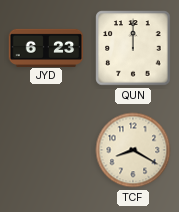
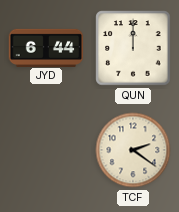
JYD: 6:23 -> 6:44
TCF: 8:20 -> 2:21
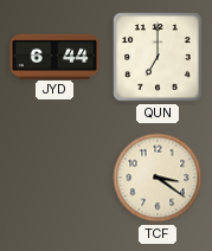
QUN: 12:00 -> 7:00
TCF: 2:21 -> 3:21
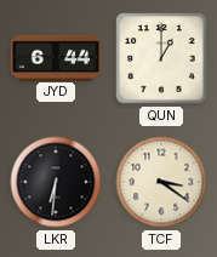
QUN: 7:00 -> 1:00
LKR: none -> 6:31
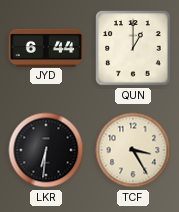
TCF: 3:21 -> 3:25
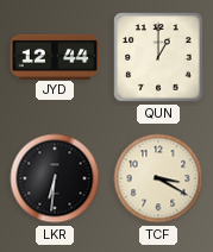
JYD: 6:44 -> 12:44
TCF: 3:25 -> 3:20
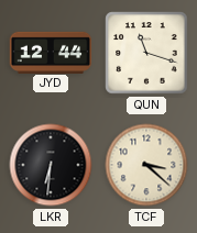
QUN: 1:00 -> 11:18
TCF: 3:20 -> 3:22
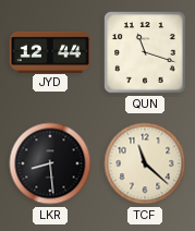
LKR: 6:31 -> 8:29
TCF: 3:22 -> 11:22
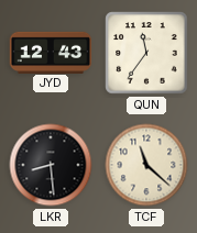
JYD: 12:44 -> 12:43
QUN: 11:18 -> 11:36
